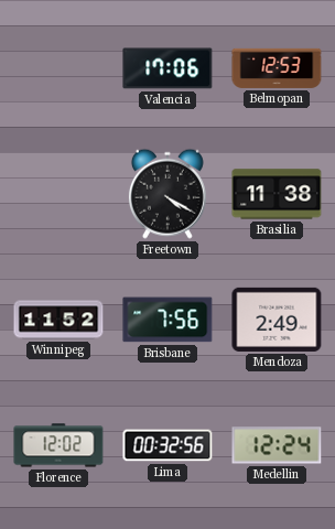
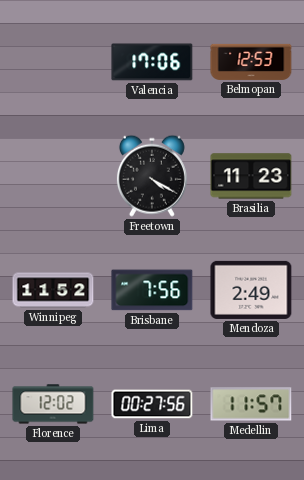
Brasilia: 11:38 -> 11:23
Lima: 00:32 -> 00:27
Medellin: 12:24 -> 11:57
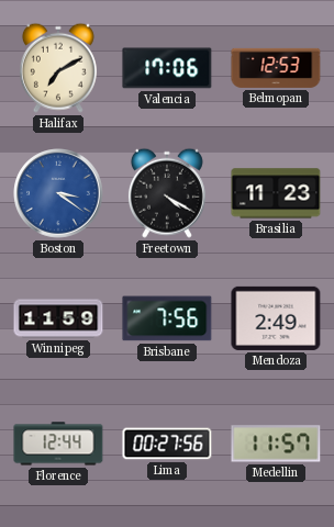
Halifax: none -> 7:10
Boston: none -> 3:21
Winnipeg: 11:52 -> 11:59
Florence: 12:02 -> 12:44
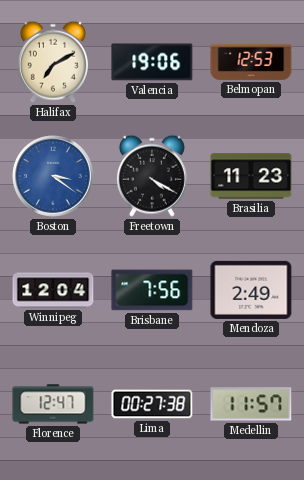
Valencia: 17:06 -> 19:06
Winnipeg: 11:59 -> 12:04
Florence: 12:44 -> 12:47
Lima: 00:27:56 -> 00:27:38
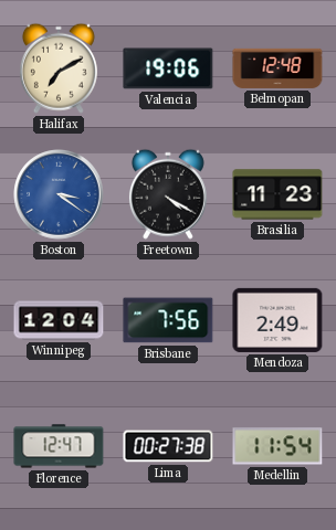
Belmopan: 12:53 -> 12:48
Medellin: 11:57 -> 11:54
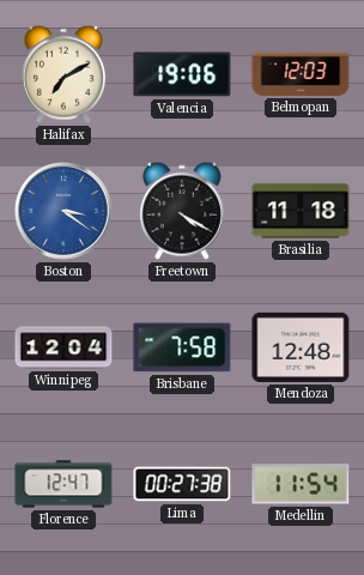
Belmopan: 12:48 -> 12:03
Brasilia: 11:23 -> 11:18
Brisbane: 7:56 -> 7:58
Mendoza: 2:49 -> 12:48
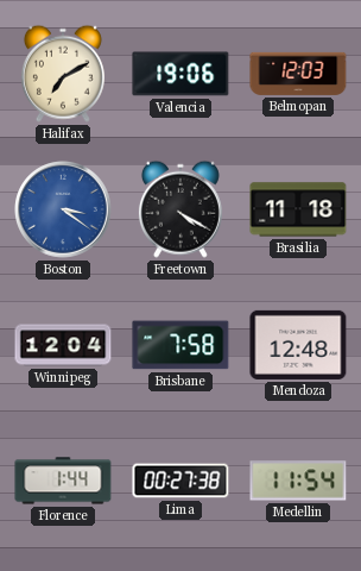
Florence: 12:47 -> 1:44
